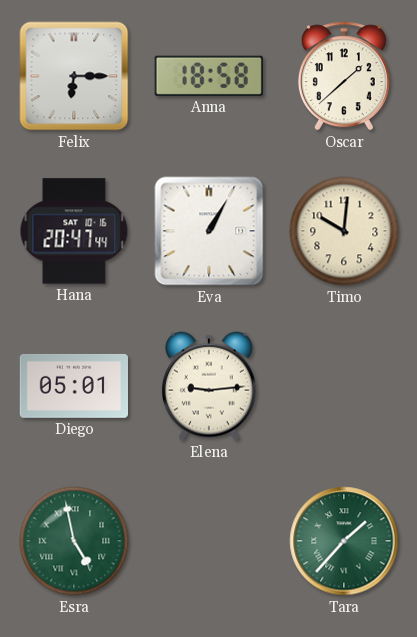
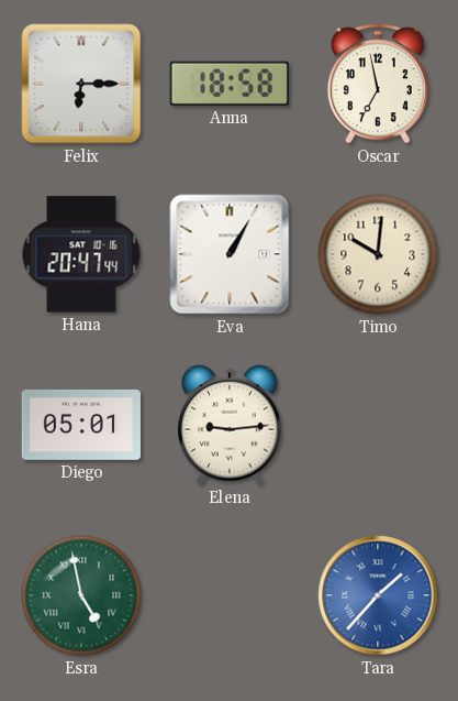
Oscar: 1:38 -> 6:58
Tara dial: green -> blue
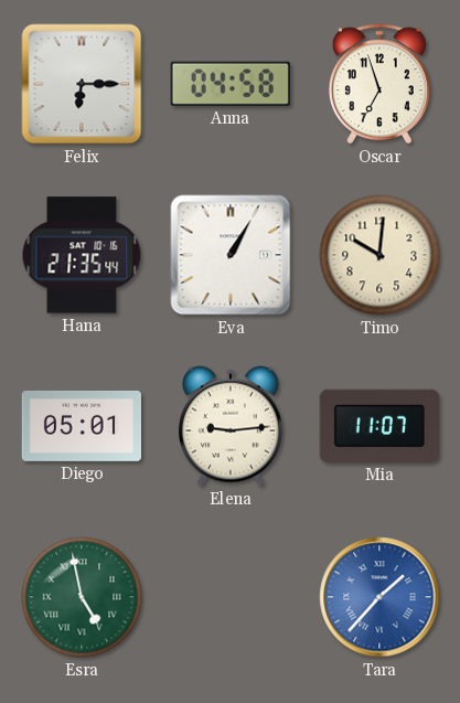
Anna: 18:58 -> 04:58
Oscar: 6:58 -> 6:57
Hana: 20:47 -> 21:35
Mia: none -> 11:07
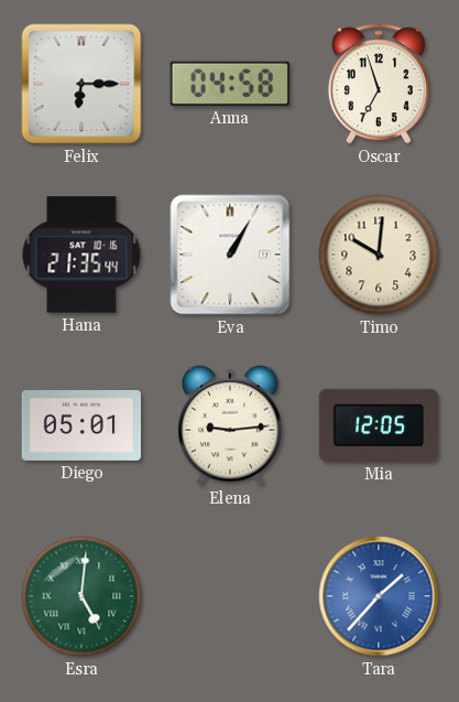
Mia: 11:07 -> 12:05
Esra: 4:58 -> 5:01
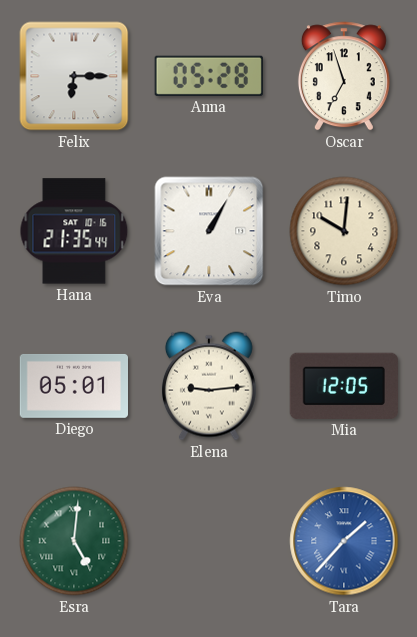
Anna: 04:58 -> 05:28
